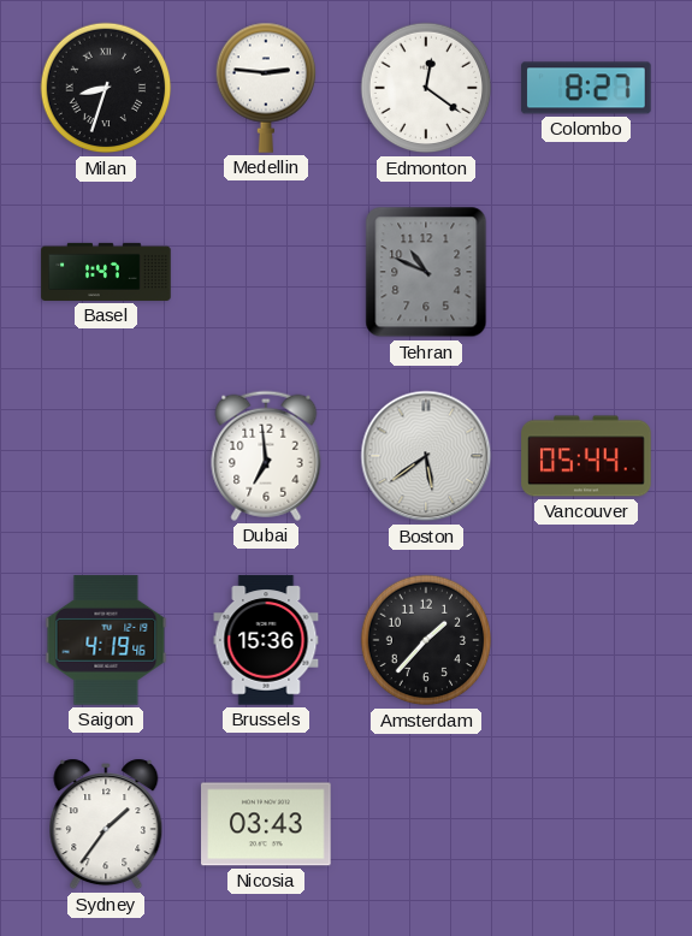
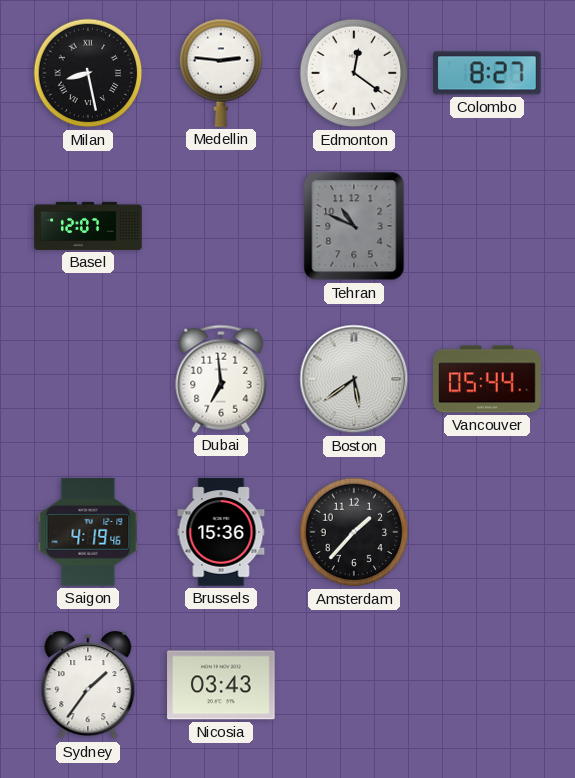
Milan: 8:33 -> 8:28
Basel: 1:47 -> 12:07
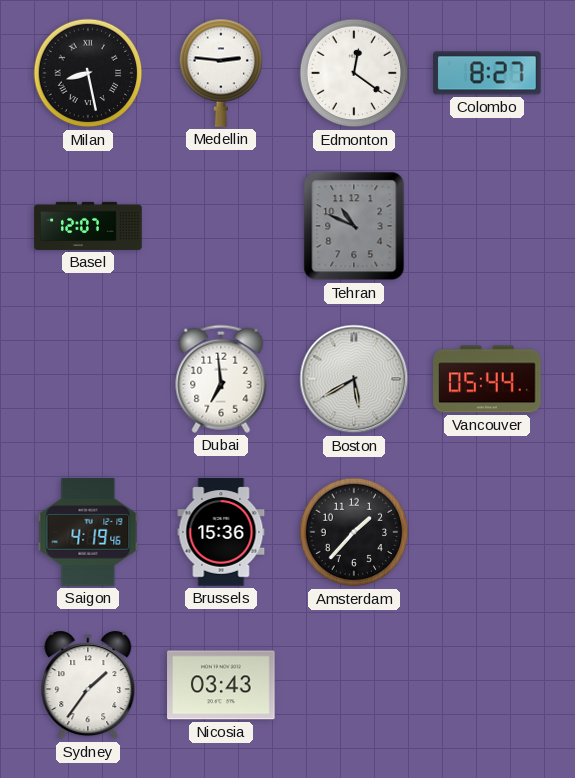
Boston: 5:39 -> 5:40
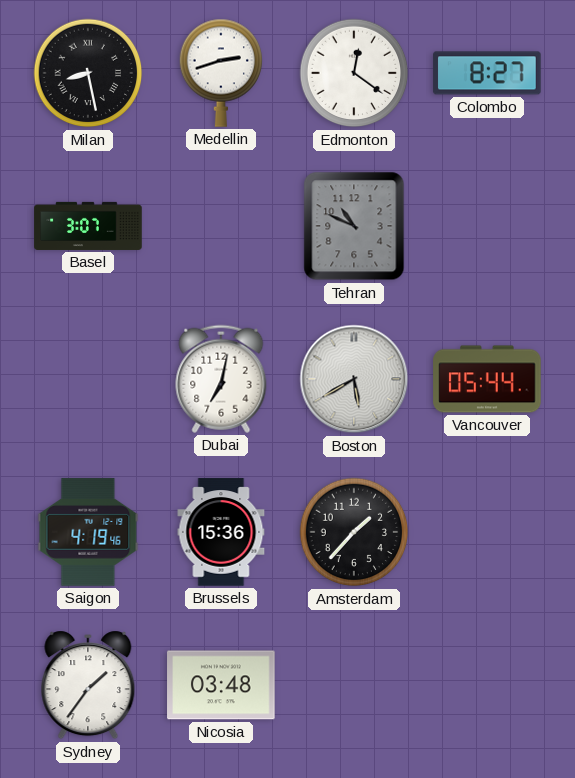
Medellin: 2:46 -> 2:42
Basel: 12:07 -> 3:07
Dubai: 6:59 -> 7:02
Nicosia: 03:43 -> 03:48
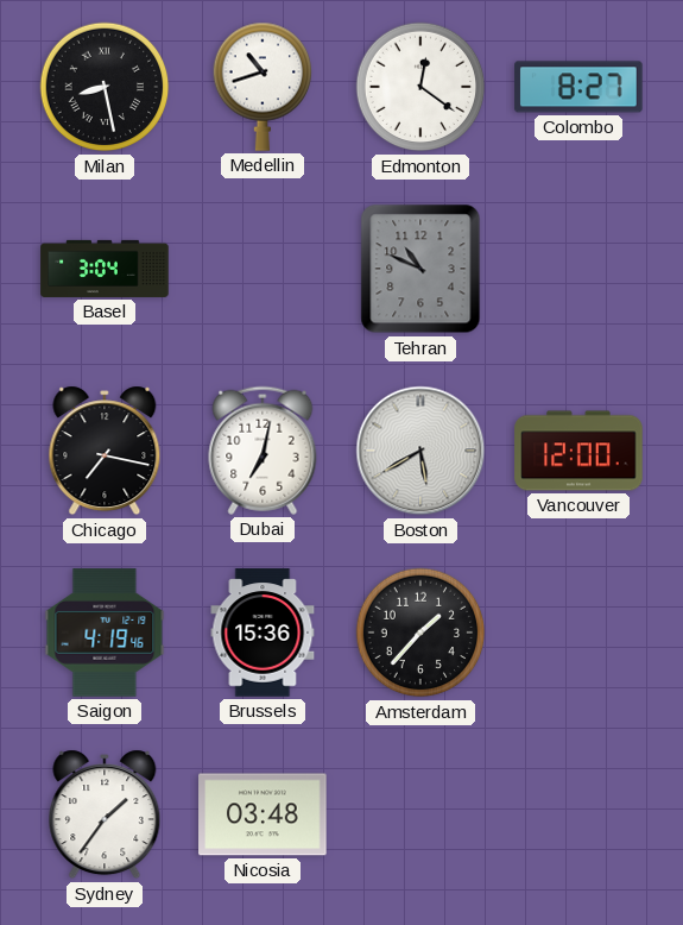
Medellin: 2:42 -> 10:42
Basel: 3:07 -> 3:04
Chicago: none -> 7:17
Vancouver: 05:44 -> 12:00
